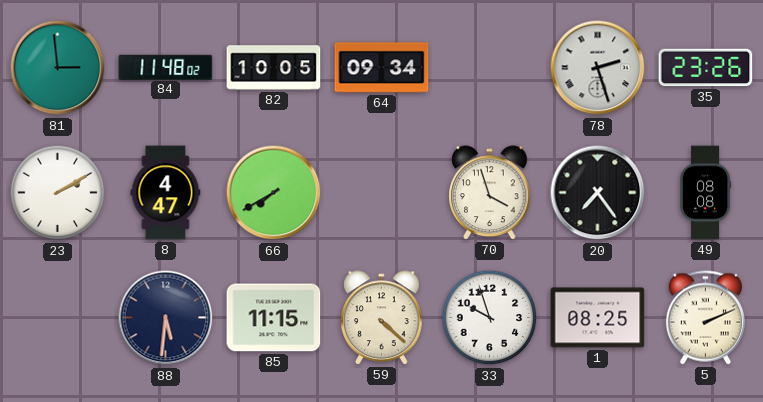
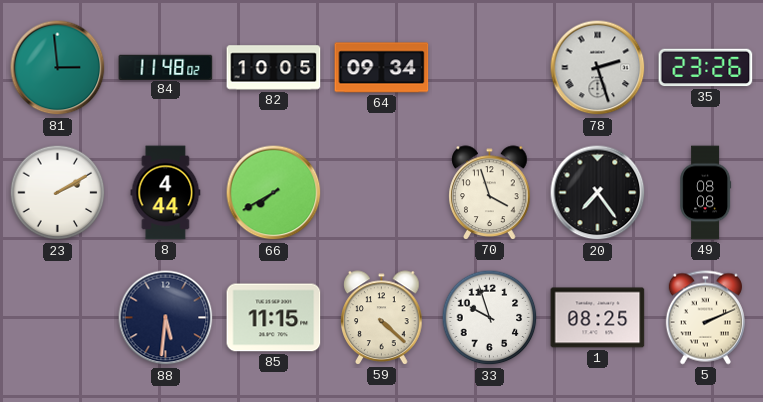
8: 4:47 -> 4:44
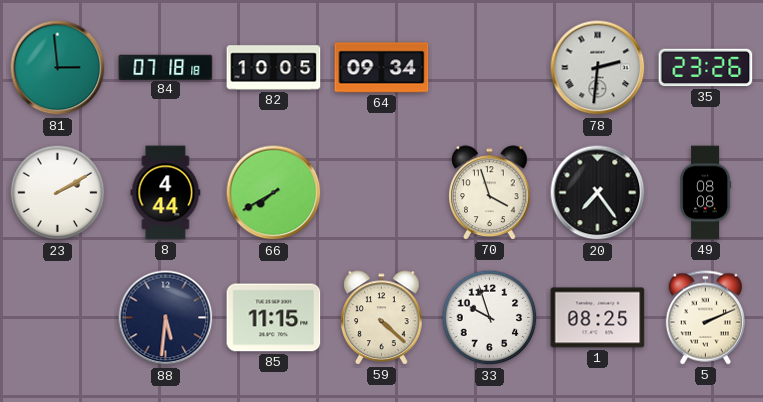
84: 11:48 -> 07:18
78: 2:27 -> 2:31
